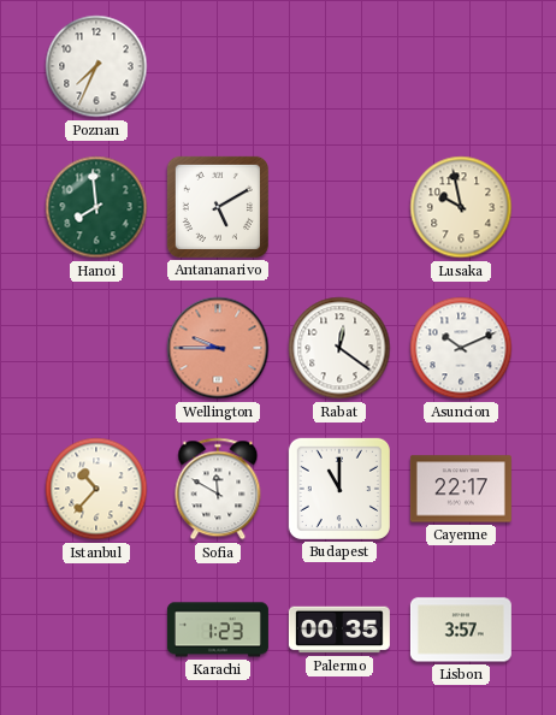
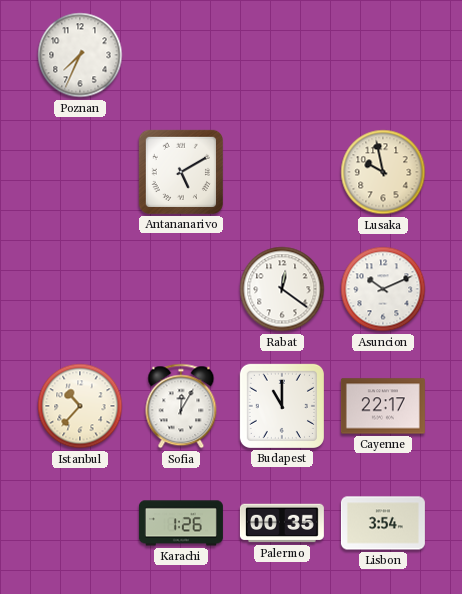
Hanoi: 7:59 -> none
Wellington: 9:45 -> none
Sofia: 11:50 -> 12:05
Karachi: 1:23 -> 1:26
Lisbon: 3:57 -> 3:54
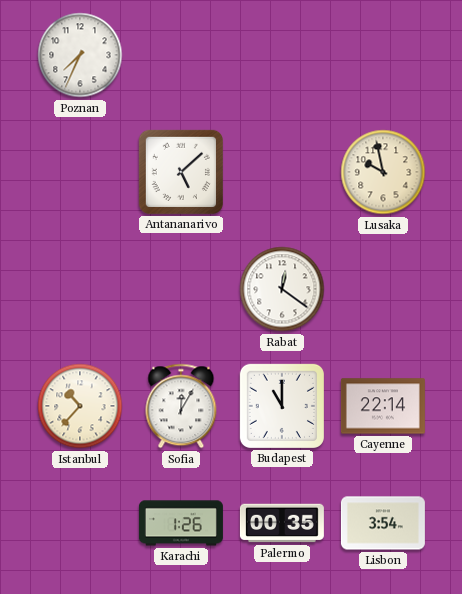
Antananarivo: 5:10 -> 5:08
Asuncion: 10:11 -> none
Cayenne: 22:17 -> 22:14
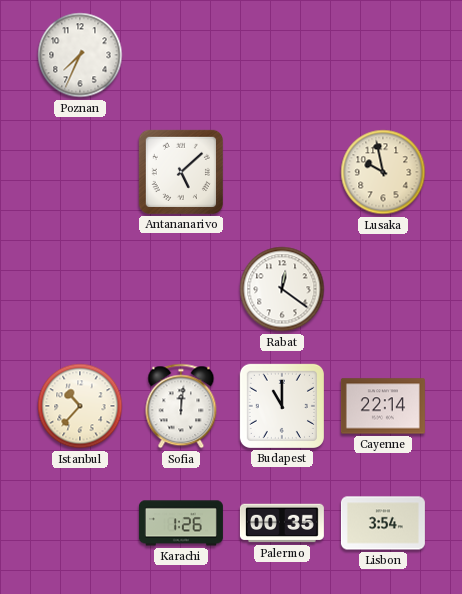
Sofia: 12:05 -> 12:01
